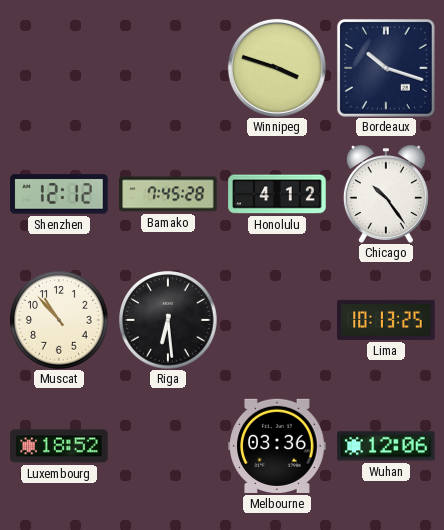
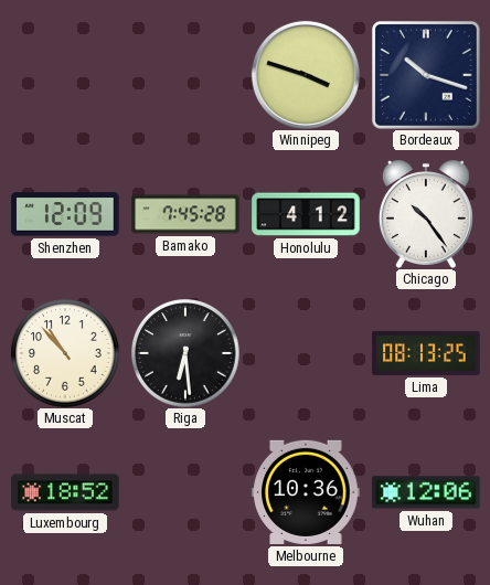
Shenzhen: 12:12 -> 12:09
Lima: 10:13 -> 08:13
Melbourne: 03:36 -> 10:36
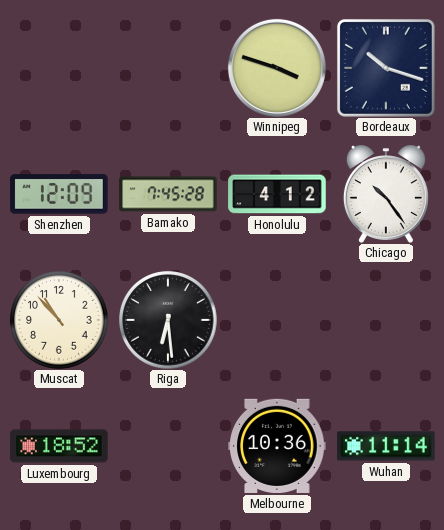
Lima: 08:13 -> none
Wuhan: 12:06 -> 11:14
